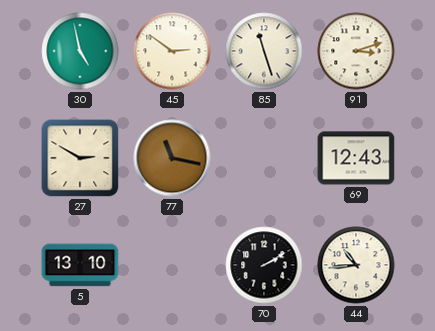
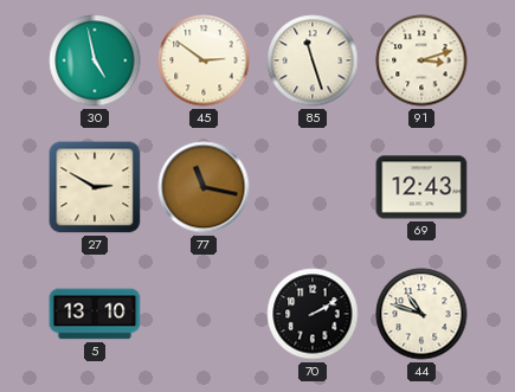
44: 10:44 -> 10:48
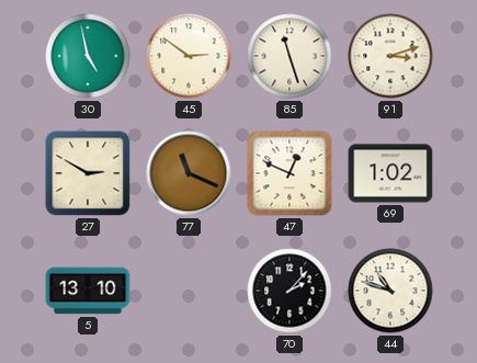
77: 11:17 -> 11:19
47: none -> 12:49
69: 12:43 -> 1:02
70: 2:10 -> 2:07
